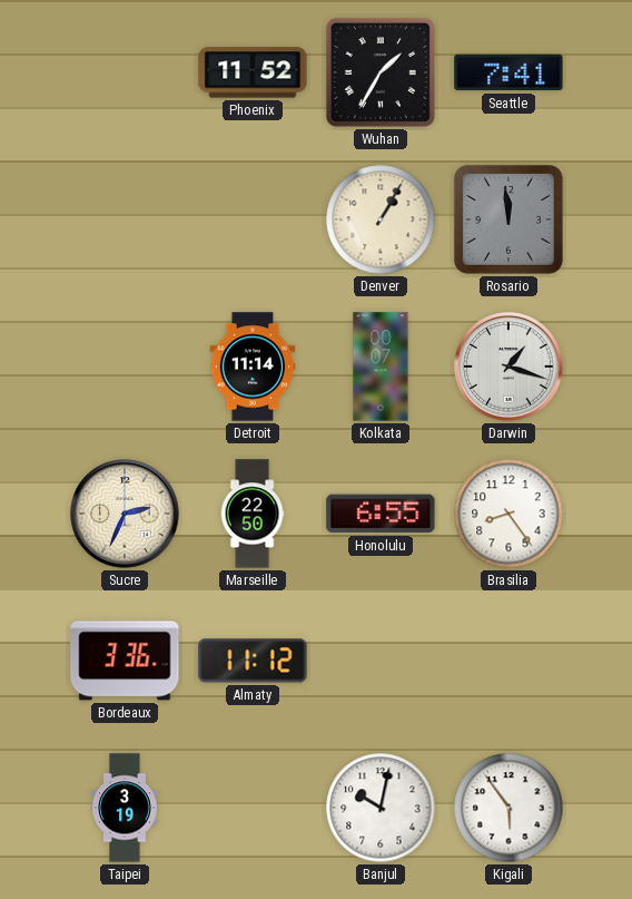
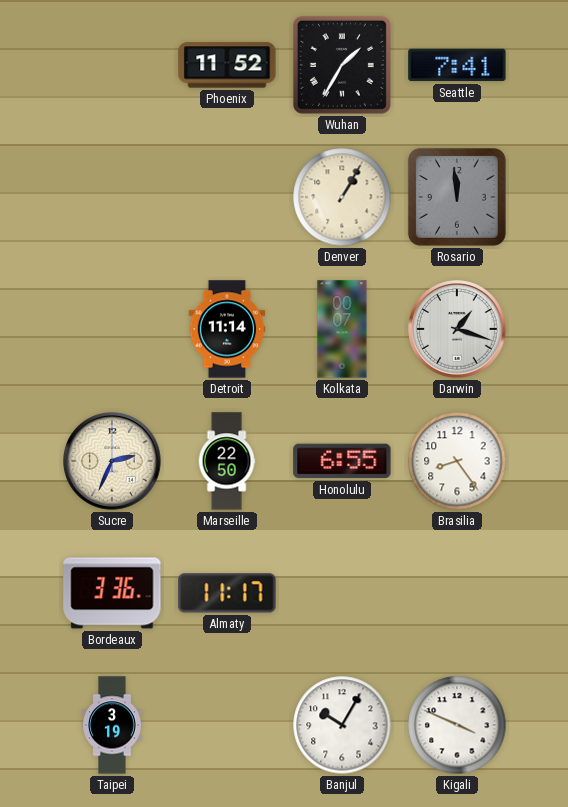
Almaty: 11:12 -> 11:17
Banjul: 10:02 -> 10:05
Kigali: 5:54 -> 3:49
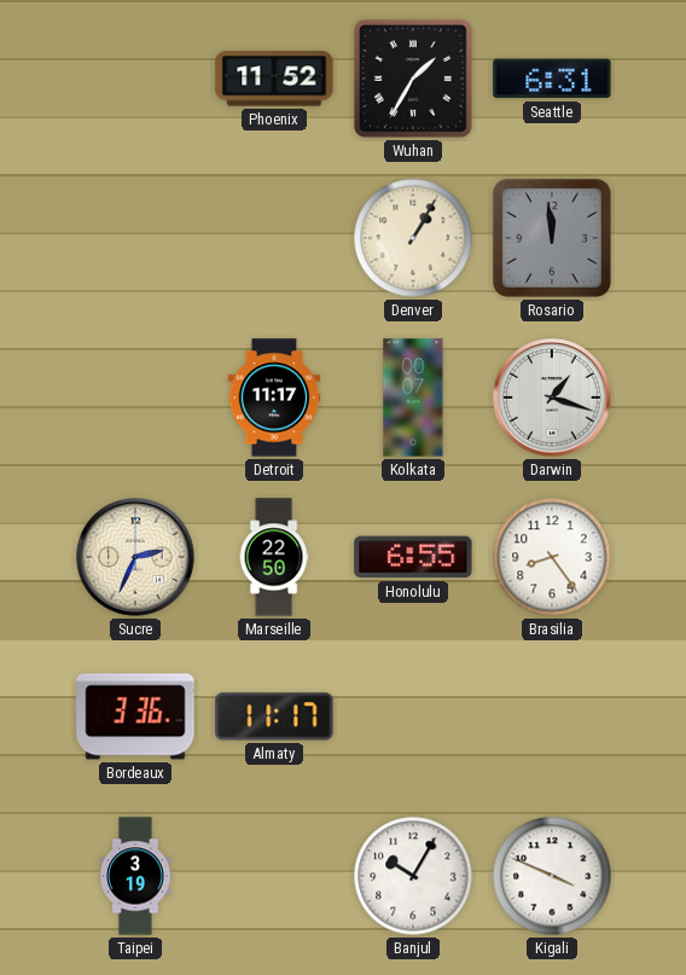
Seattle: 7:41 -> 6:31
Detroit: 11:14 -> 11:17
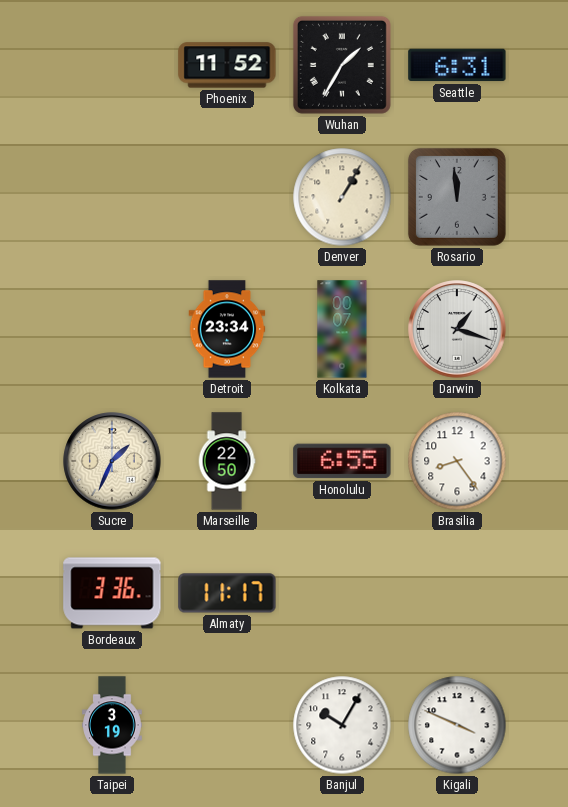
Detroit: 11:17 -> 23:34
Sucre: 2:34 -> 1:34
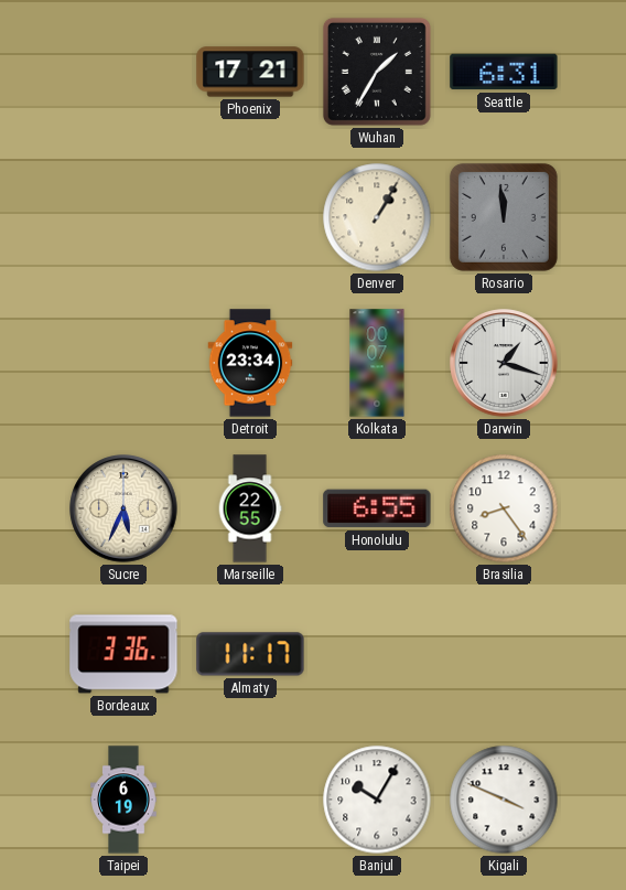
Phoenix: 11:52 -> 17:21
Sucre: 1:34 -> 5:34
Marseille: 22:50 -> 22:55
Taipei: 3:19 -> 6:19
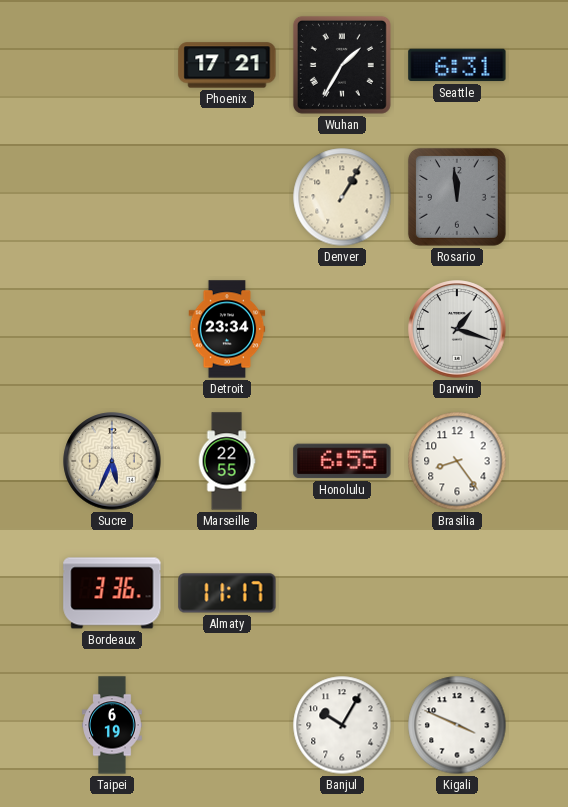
Kolkata: 00:07 -> none
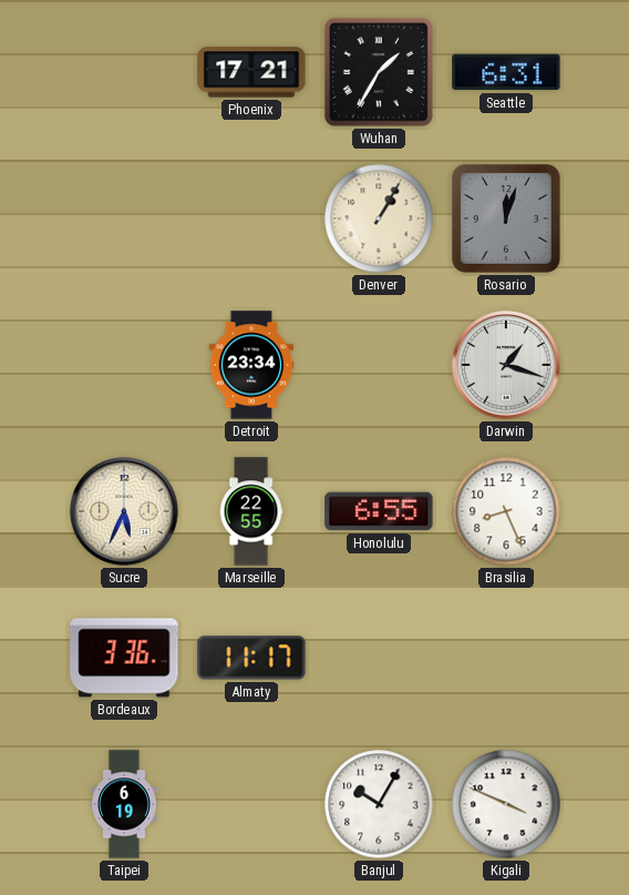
Rosario: 11:59 -> 12:03
Brasilia: 8:24 -> 8:26
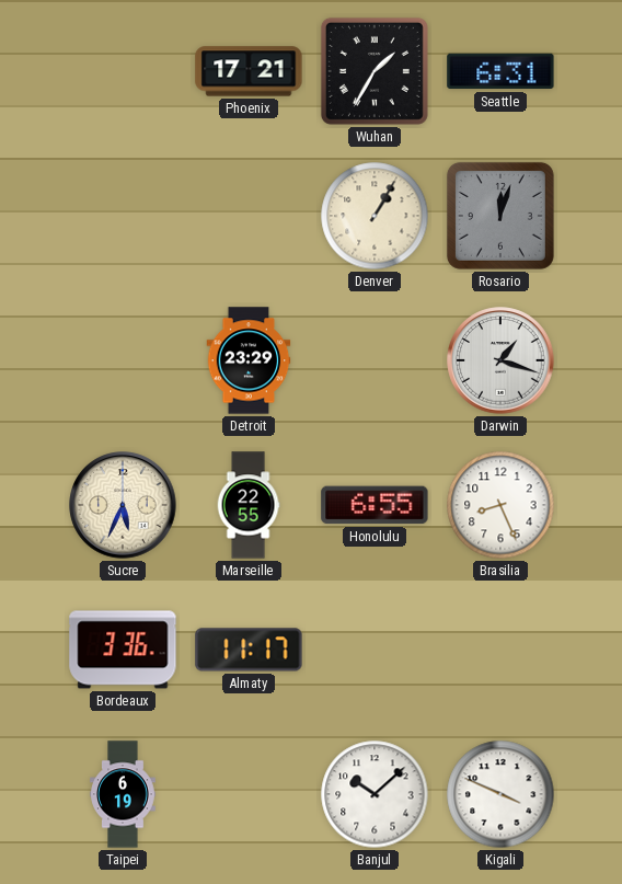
Detroit: 23:34 -> 23:29
Banjul: 10:05 -> 10:08
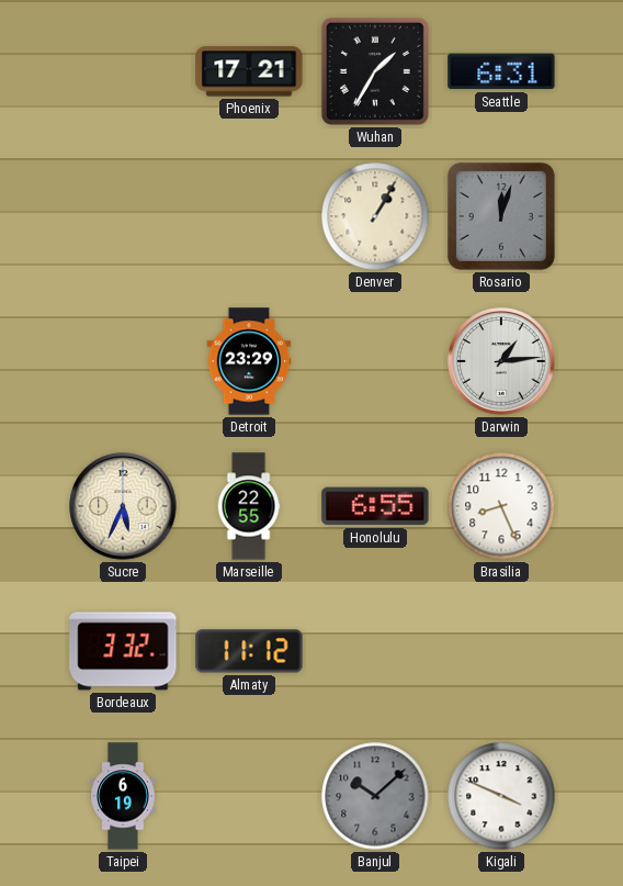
Darwin: 1:18 -> 1:14
Bordeaux: 3:36 -> 3:32
Almaty: 11:17 -> 11:12
Banjul dial: white -> grey
